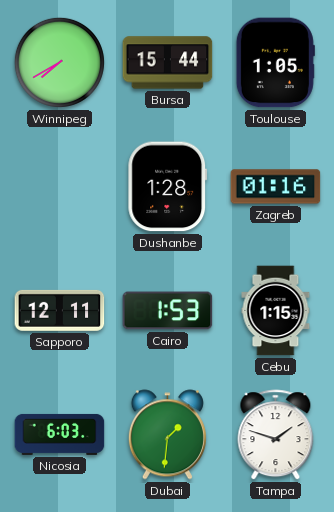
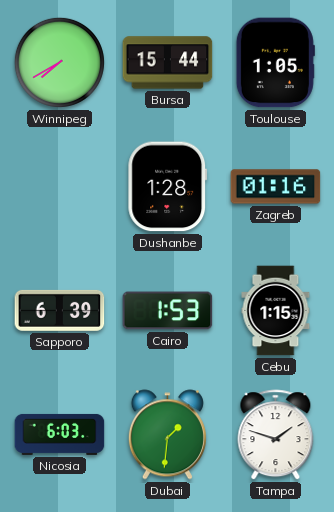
Sapporo: 12:11 -> 6:39
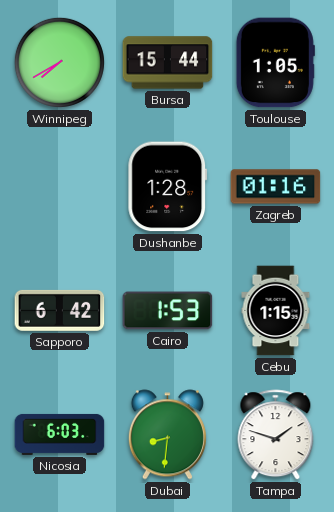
Sapporo: 6:39 -> 6:42
Dubai: 1:31 -> 8:31
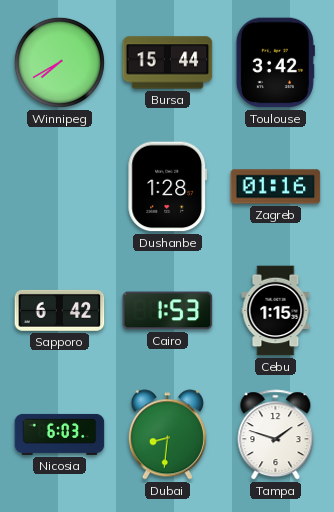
Toulouse: 1:05 -> 3:42
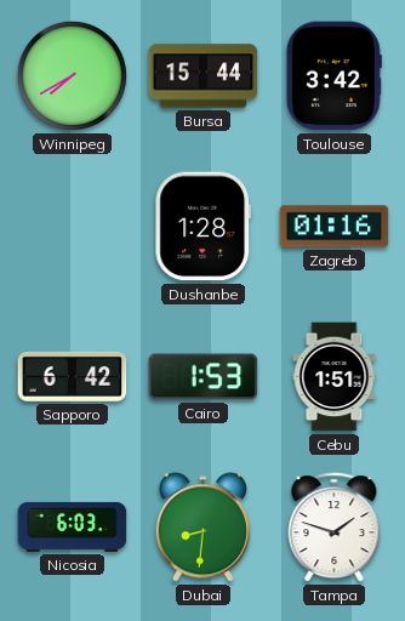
Cebu: 1:15 -> 1:51
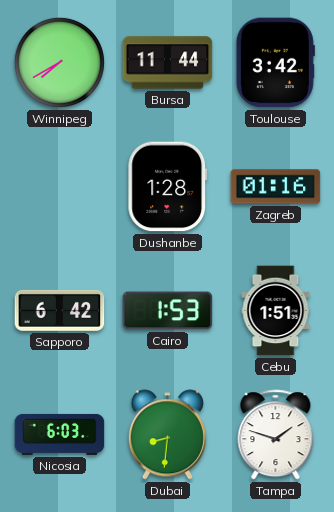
Bursa: 15:44 -> 11:44
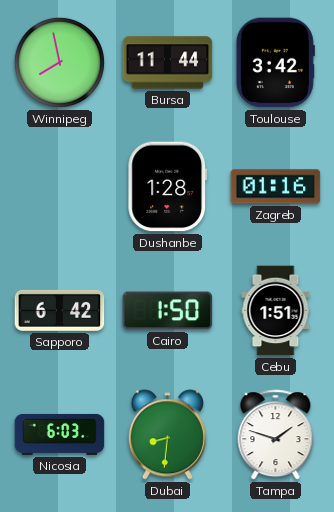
Winnipeg: 7:40 -> 7:58
Cairo: 1:53 -> 1:50
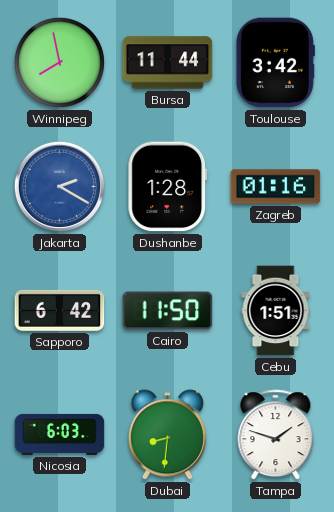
Jakarta: none -> 2:20
Cairo: 1:50 -> 11:50
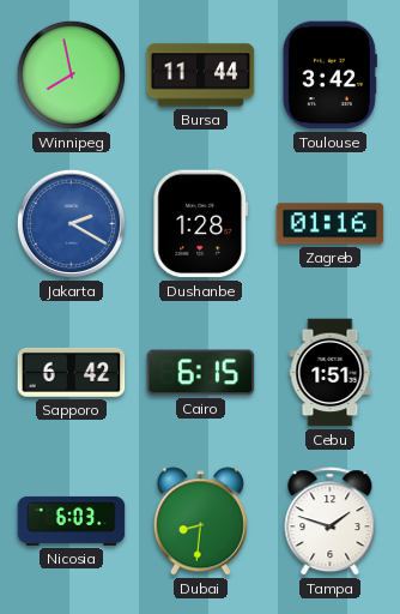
Cairo: 11:50 -> 6:15
